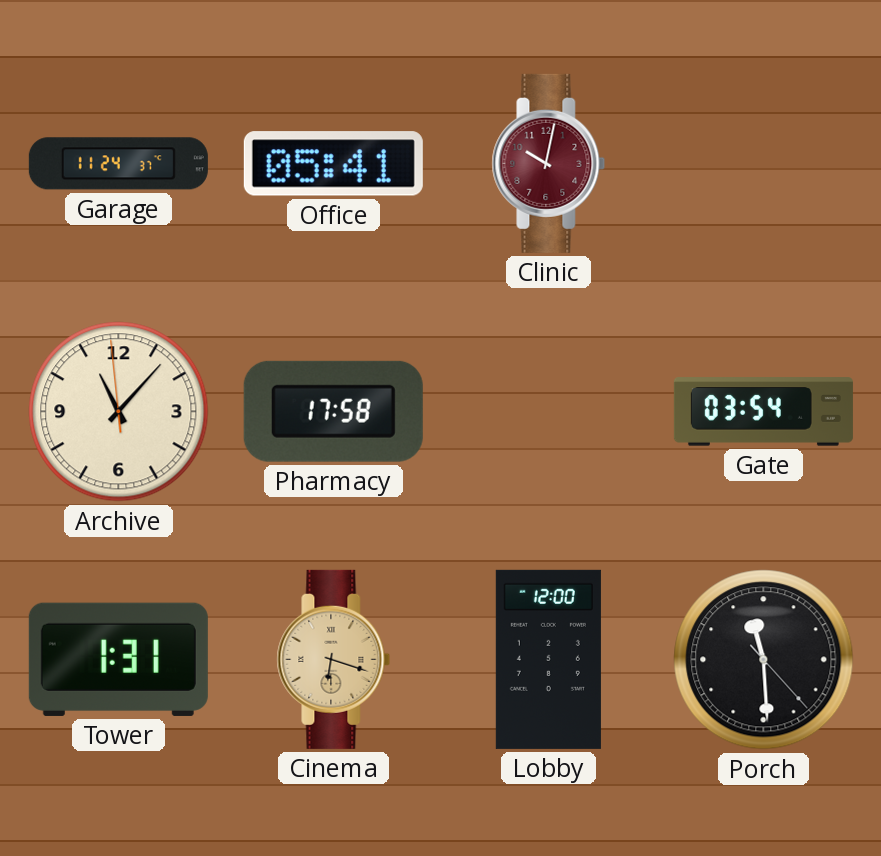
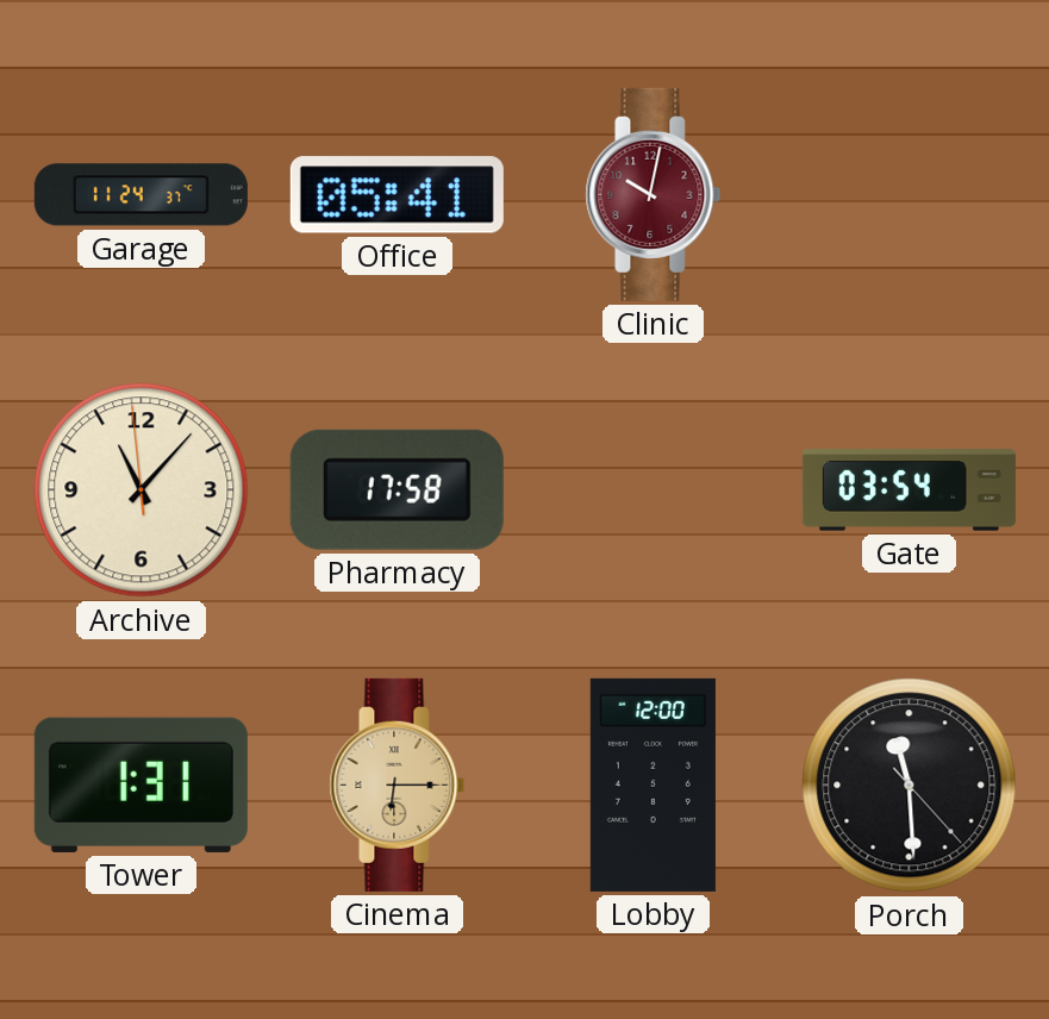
Cinema: 6:18 -> 6:15
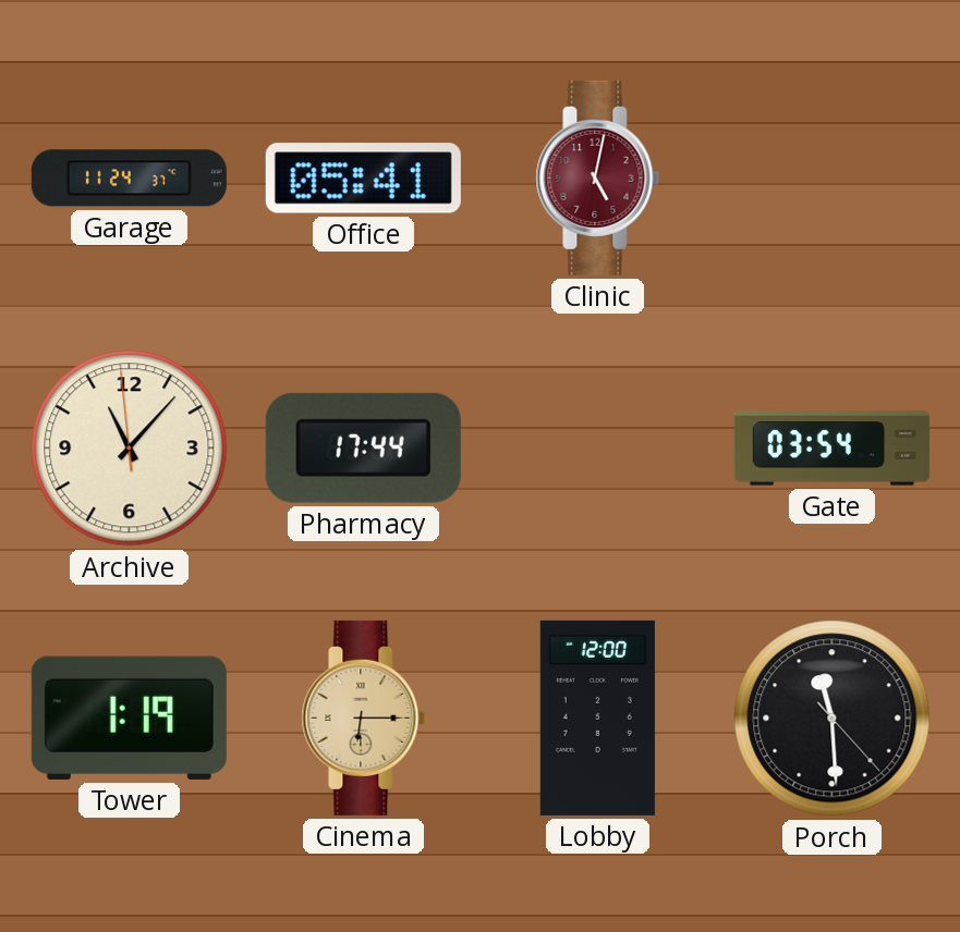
Clinic: 10:02 -> 5:02
Pharmacy: 17:58 -> 17:44
Tower: 1:31 -> 1:19
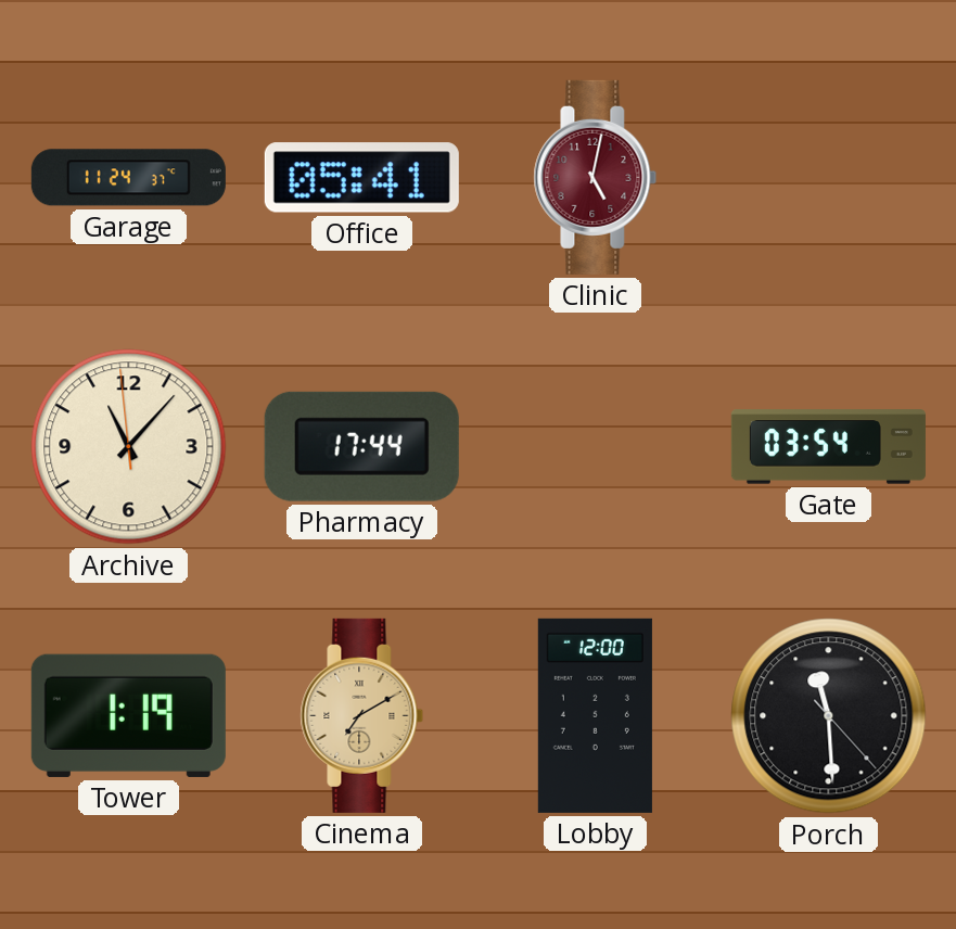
Cinema: 6:15 -> 7:10
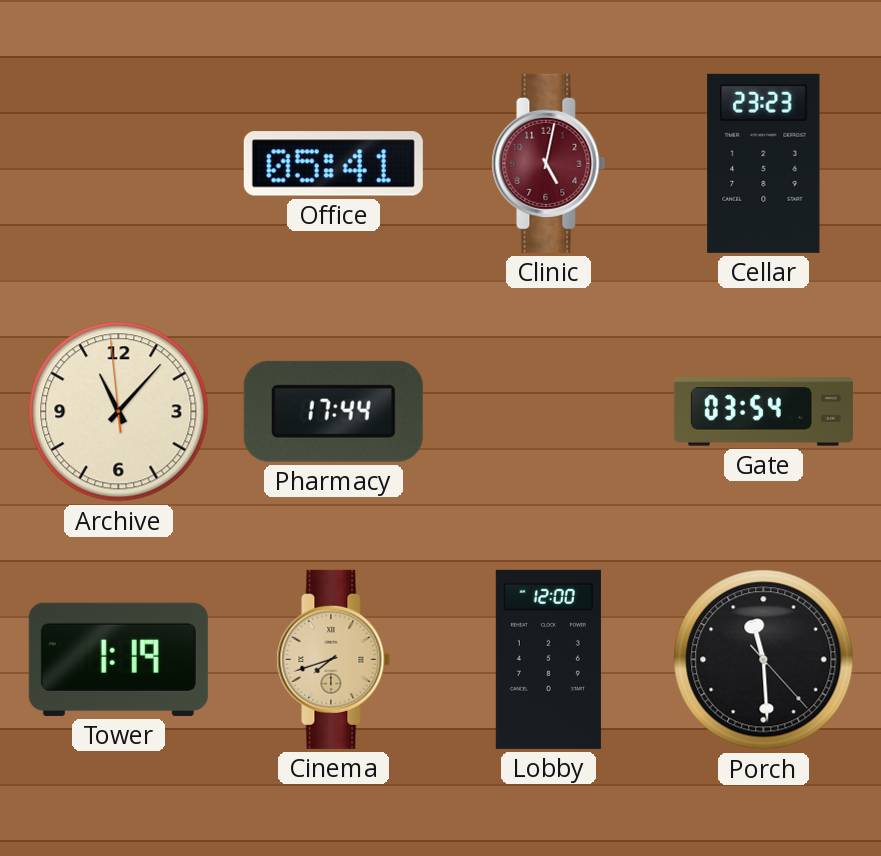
Garage: 11:24 -> none
Cellar: none -> 23:23
Cinema: 7:10 -> 7:42
